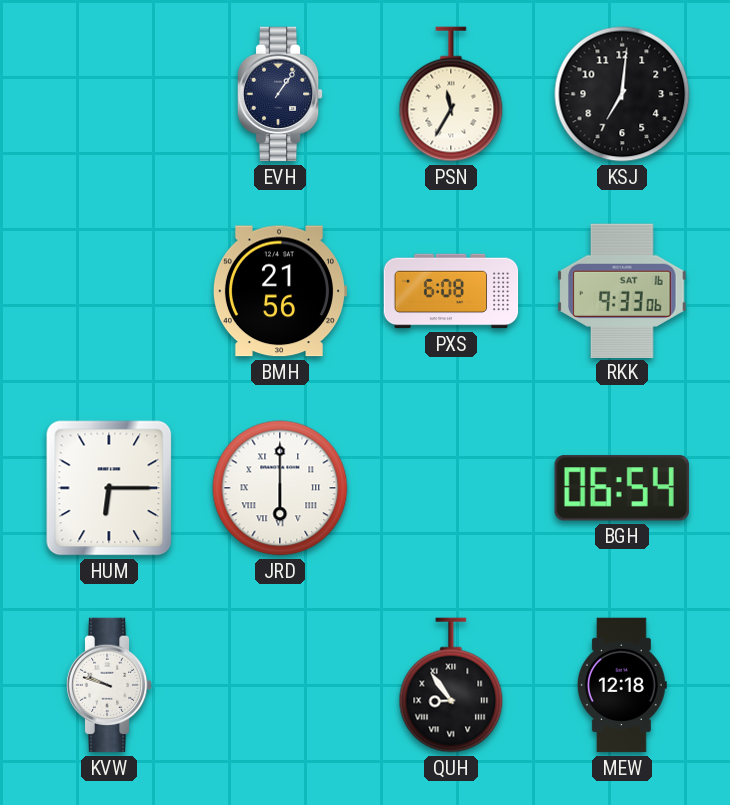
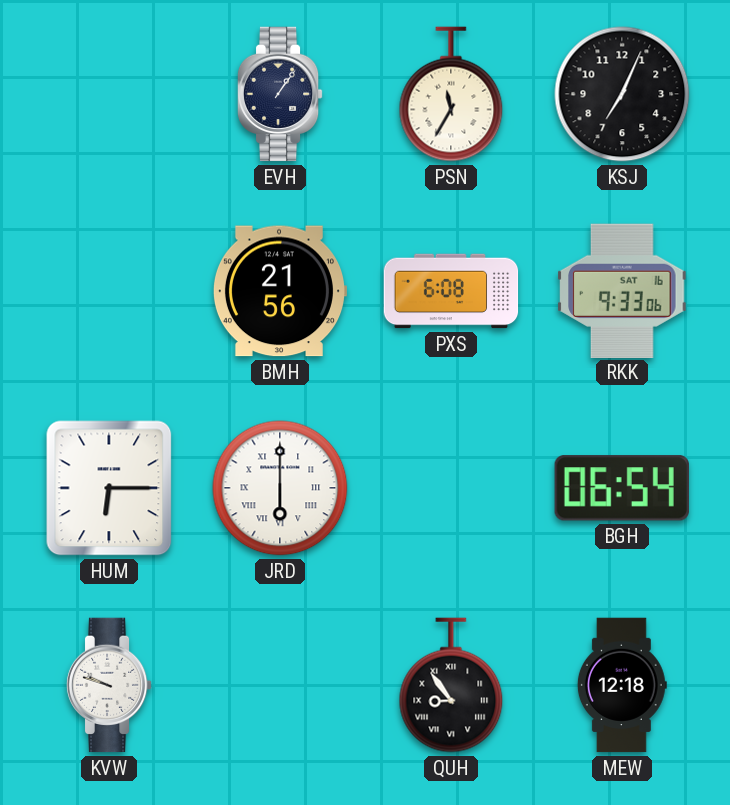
KSJ: 7:01 -> 7:04
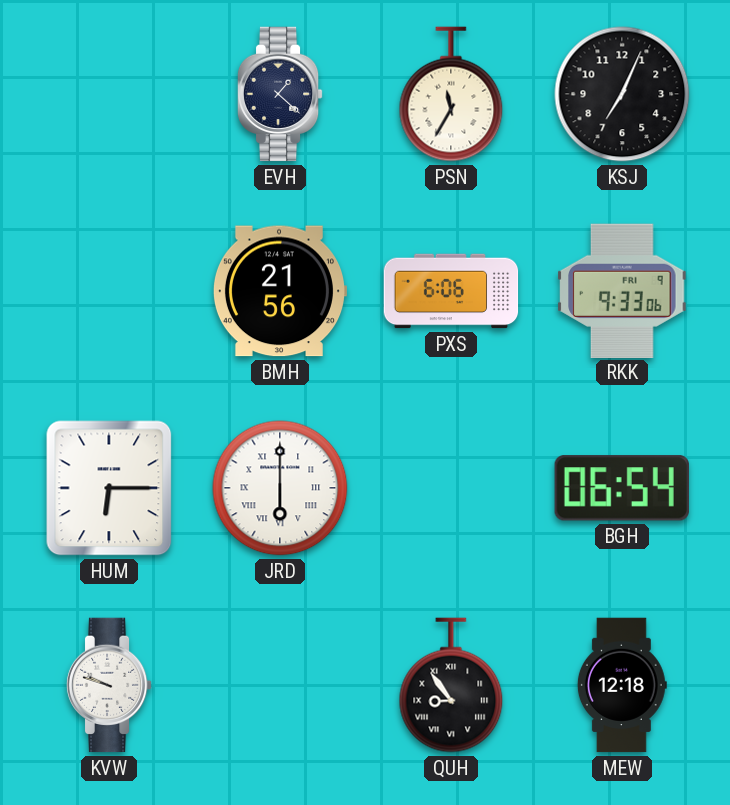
EVH: 1:06 -> 1:22
PXS: 6:08 -> 6:06
RKK date: SAT 16 -> FRI 9
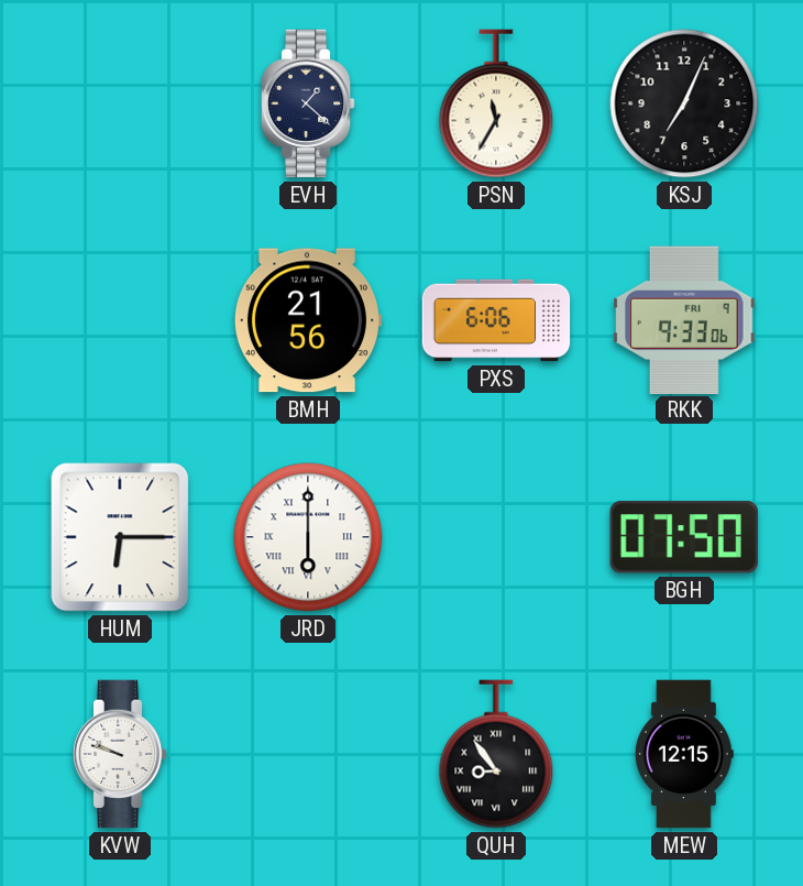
BGH: 06:54 -> 07:50
MEW: 12:18 -> 12:15
